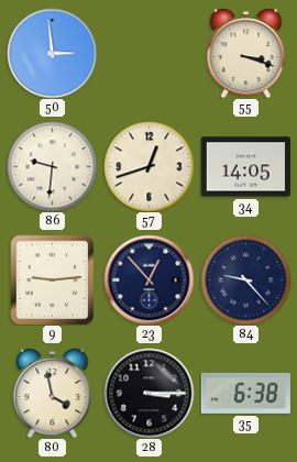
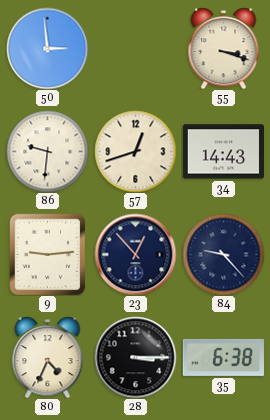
34: 14:05 -> 14:43
80: 3:58 -> 4:34
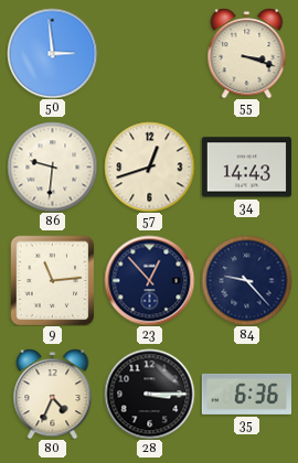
9: 9:14 -> 11:14
35: 6:38 -> 6:36
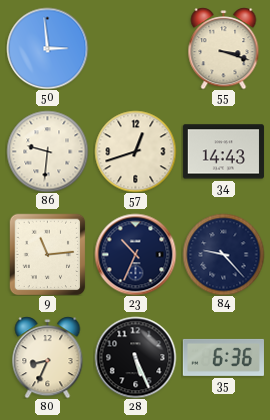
23: 12:53 -> 10:34
80: 4:34 -> 8:34
28: 3:15 -> 5:26
